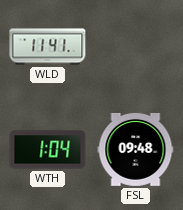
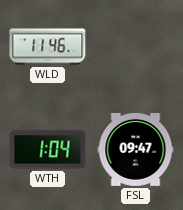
WLD: 11:41 -> 11:46
FSL: 09:48 -> 09:47
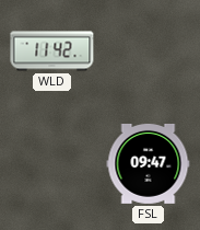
WLD: 11:46 -> 11:42
WTH: 1:04 -> none
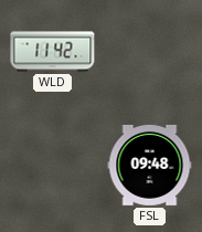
FSL: 09:47 -> 09:48
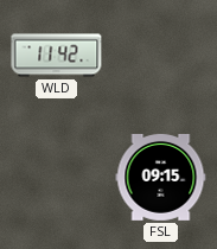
FSL: 09:48 -> 09:15
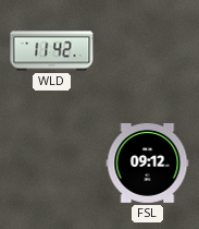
FSL: 09:15 -> 09:12
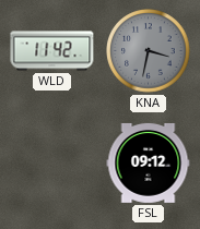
KNA: none -> 3:32
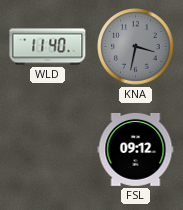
WLD: 11:42 -> 11:40
